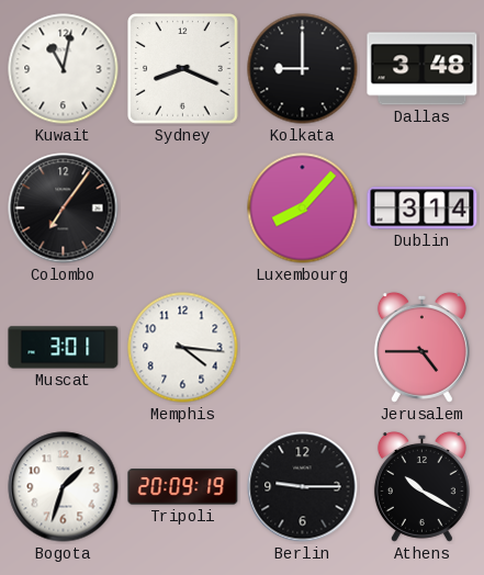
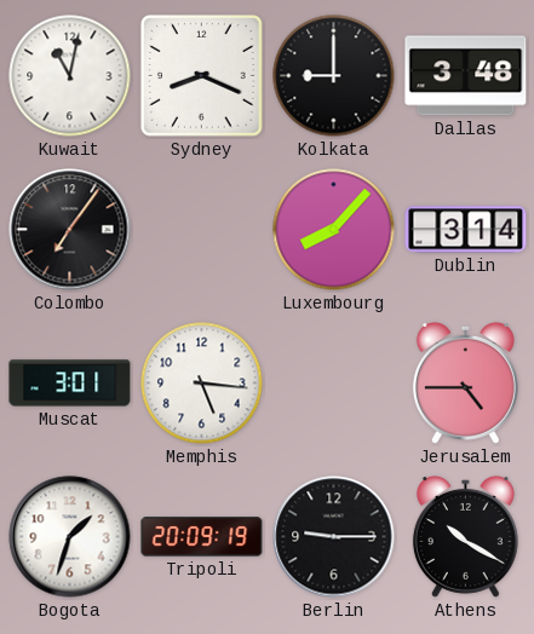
Memphis: 4:16 -> 5:16
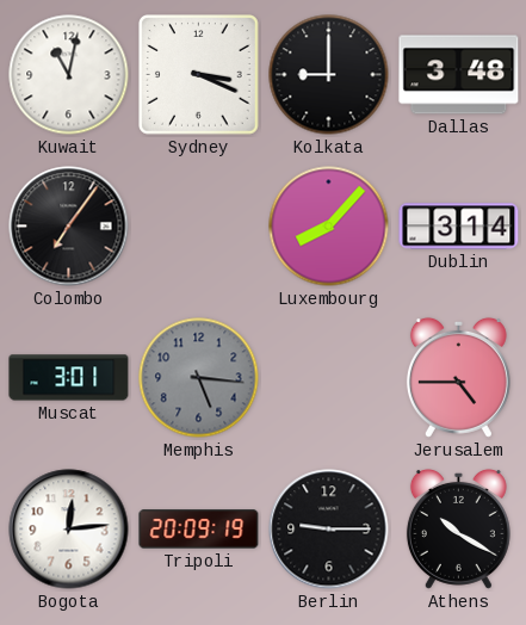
Sydney: 8:19 -> 3:19
Memphis dial: white -> grey
Bogota: 1:33 -> 12:14
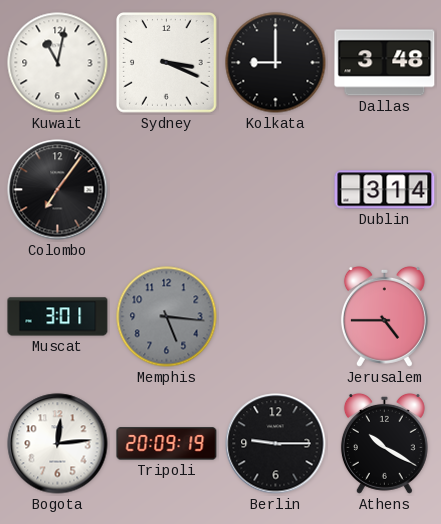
Luxembourg: 8:07 -> none
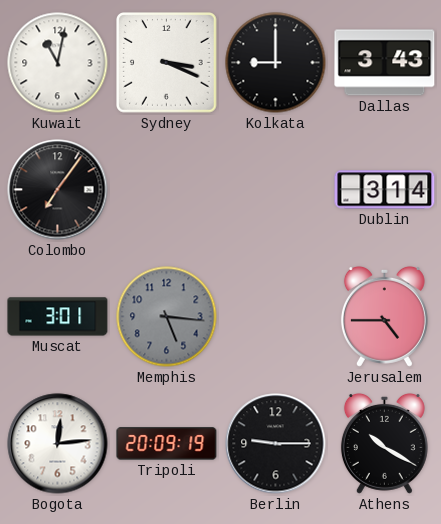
Dallas: 3:48 -> 3:43
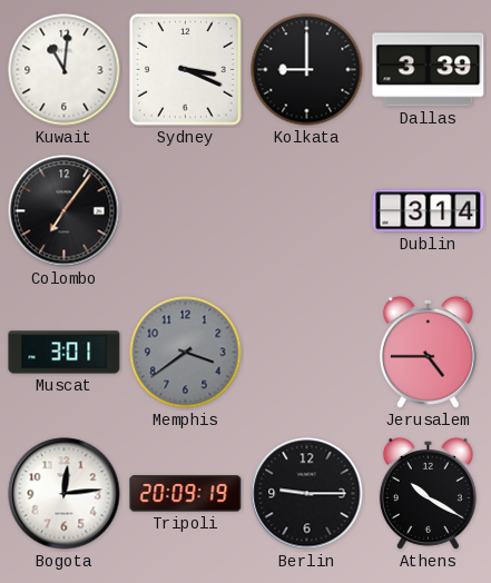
Kuwait: 11:02 -> 11:01
Dallas: 3:43 -> 3:39
Memphis: 5:16 -> 3:39
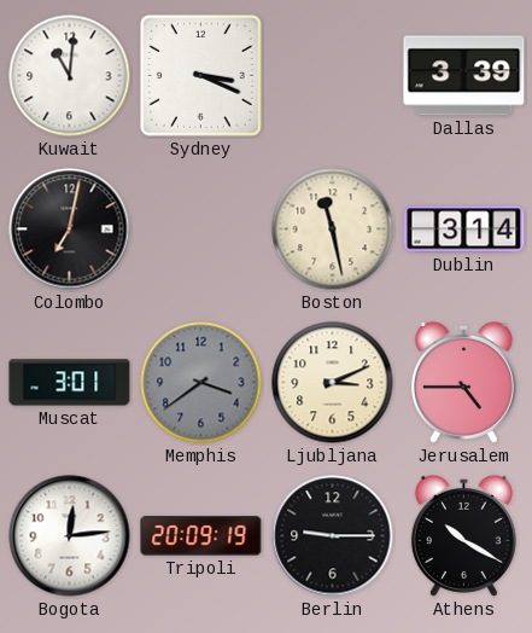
Kolkata: 9:00 -> none
Colombo: 7:06 -> 7:02
Boston: none -> 11:28
Ljubljana: none -> 3:11
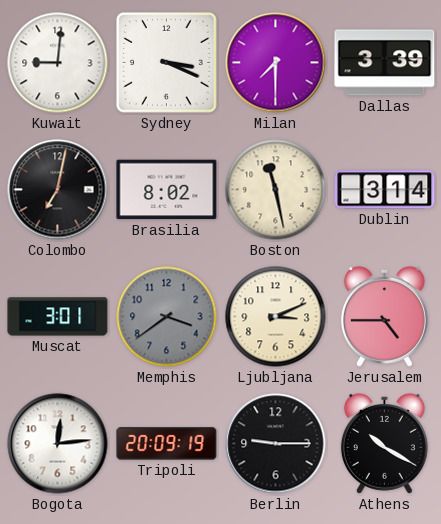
Kuwait: 11:01 -> 9:01
Milan: none -> 7:30
Brasilia: none -> 8:02
